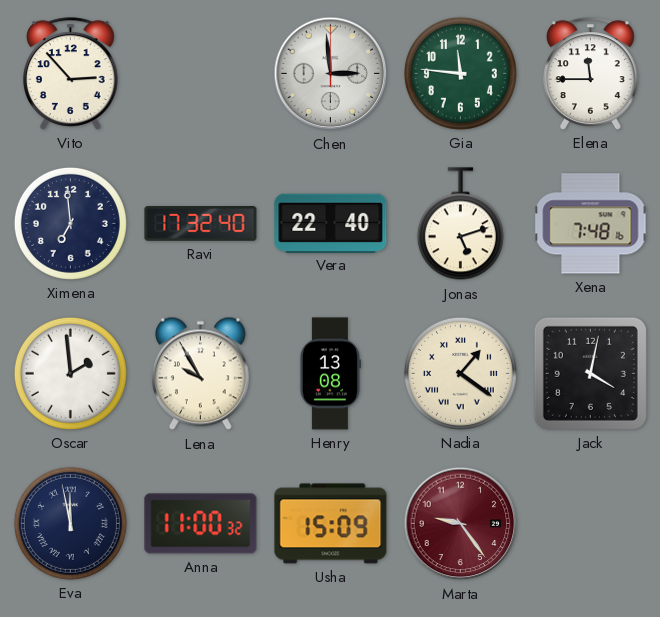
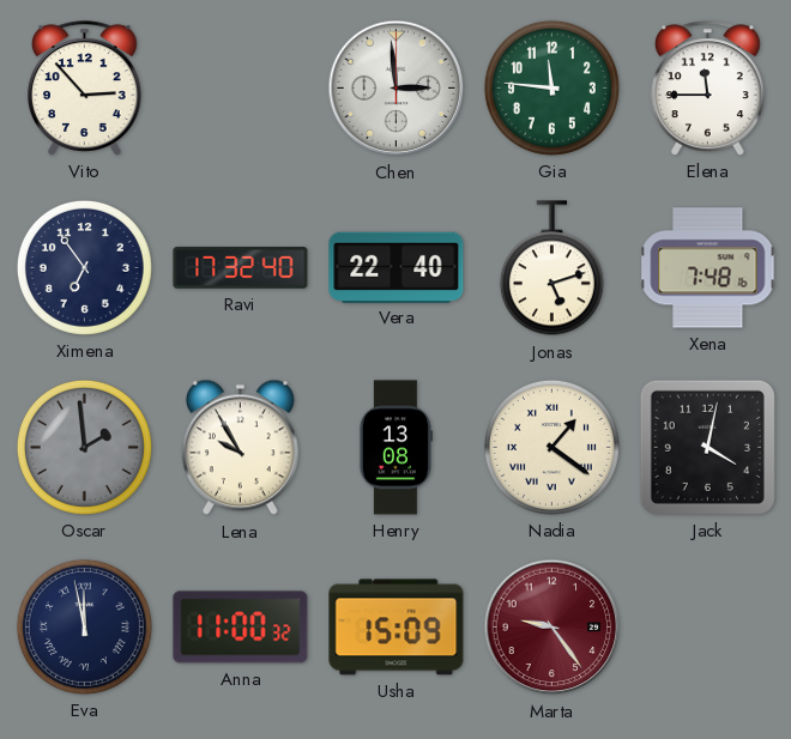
Ximena: 6:59 -> 6:54
Oscar dial: white -> grey
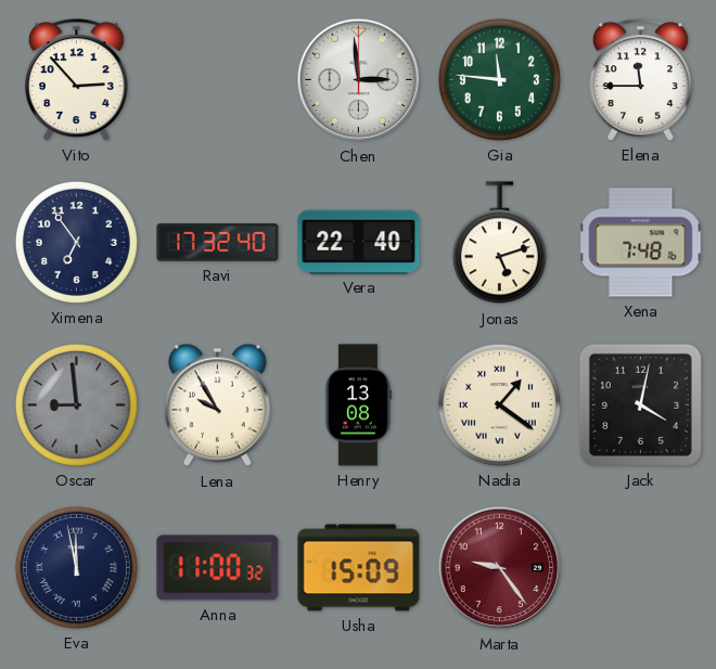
Oscar: 1:59 -> 8:59
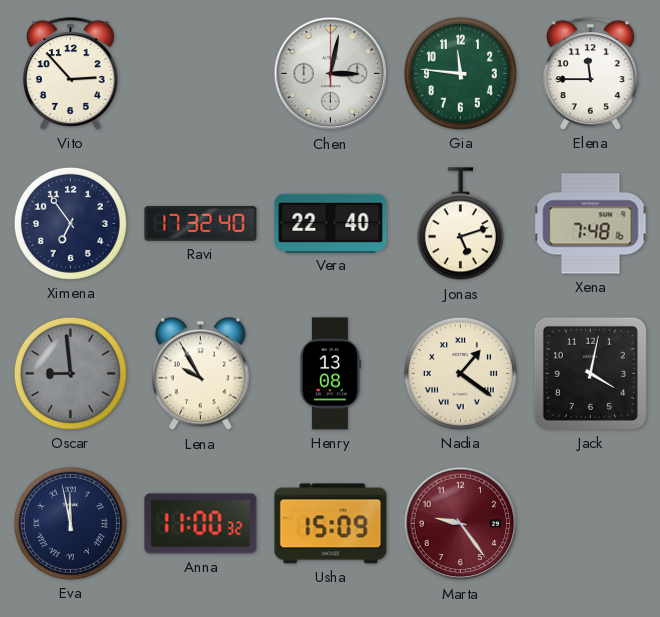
Chen: 2:59 -> 3:02
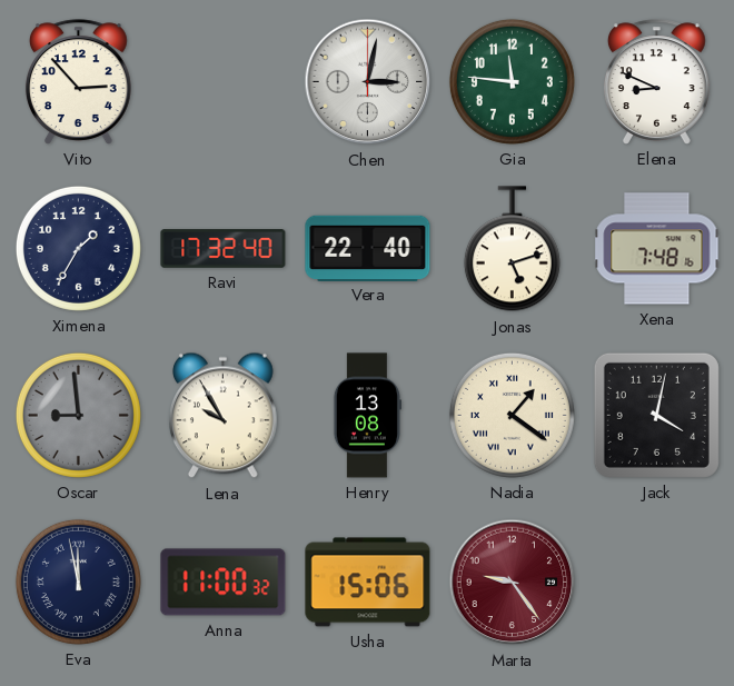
Elena: 11:45 -> 8:49
Ximena: 6:54 -> 1:35
Usha: 15:09 -> 15:06
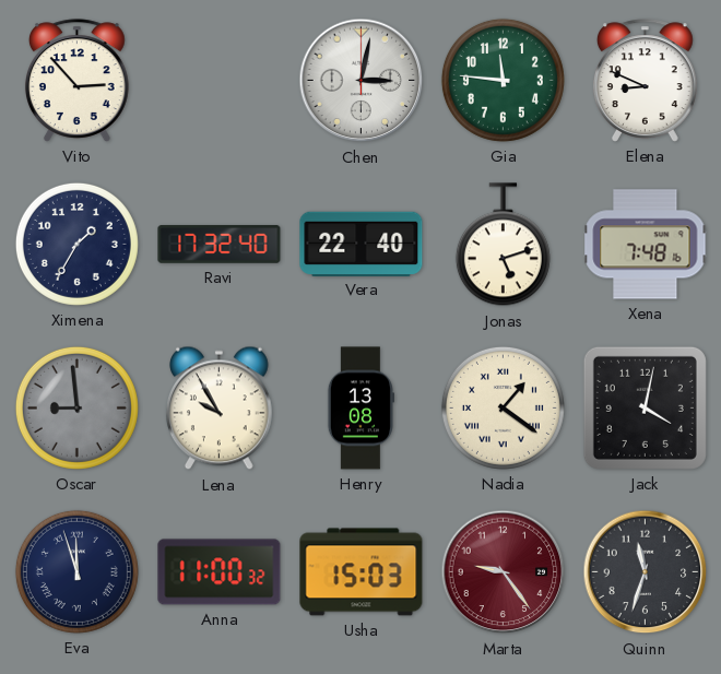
Eva: 11:58 -> 11:57
Usha: 15:06 -> 15:03
Quinn: none -> 11:33
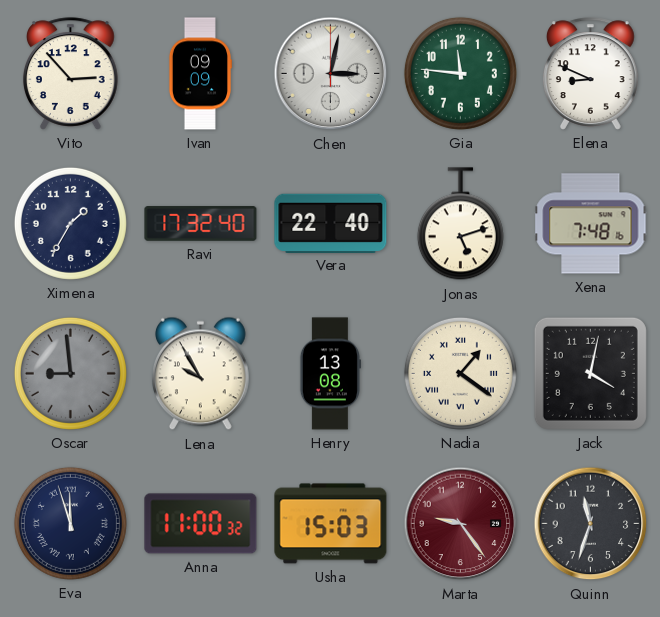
Ivan: none -> 09:09
